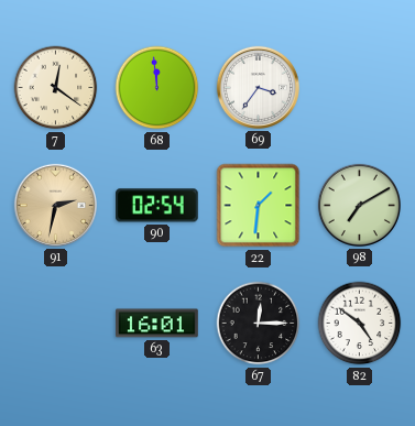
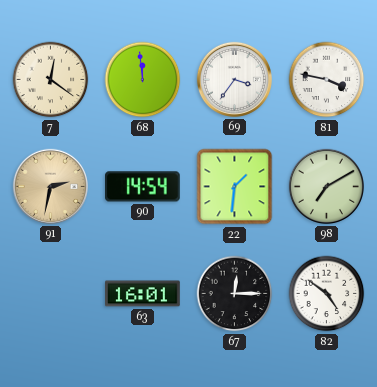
81: none -> 3:47
90: 02:54 -> 14:54
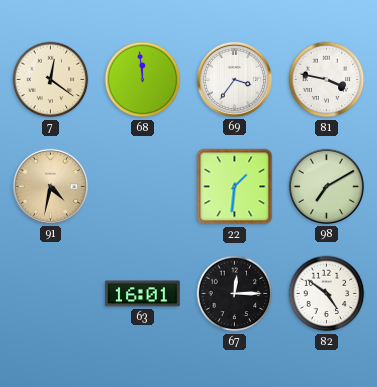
91: 2:32 -> 4:32
90: 14:54 -> none
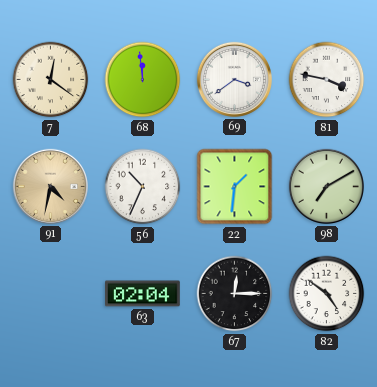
69: 3:36 -> 3:39
56: none -> 10:34
63: 16:01 -> 02:04
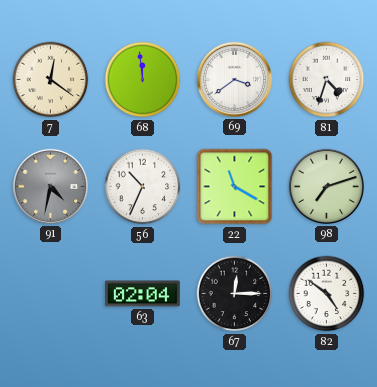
81: 3:47 -> 4:33
91 dial: champagne -> grey
22: 1:31 -> 11:20
98: 7:10 -> 7:12
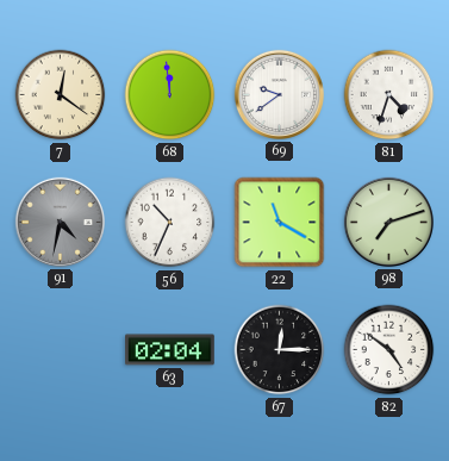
69: 3:39 -> 9:39
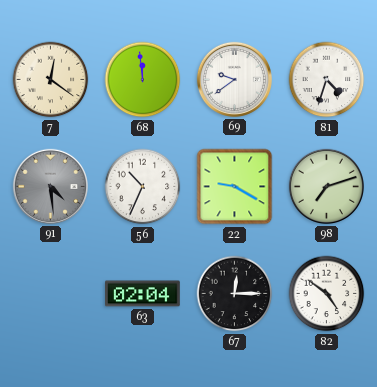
91: 4:32 -> 4:29
22: 11:20 -> 9:20
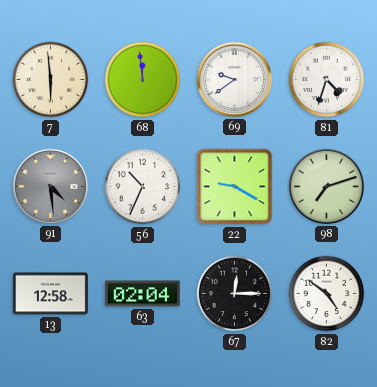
7: 12:21 -> 5:59
13: none -> 12:58
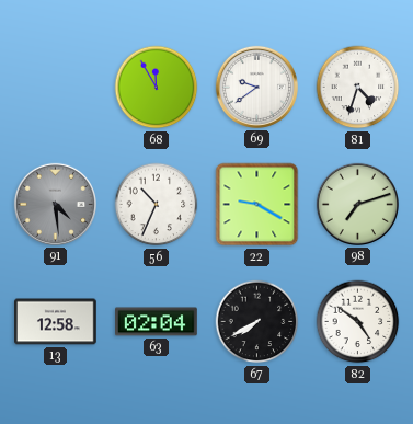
7: 5:59 -> none
68: 11:59 -> 11:55
67: 12:15 -> 7:40
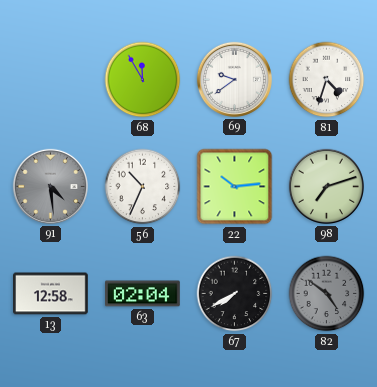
22: 9:20 -> 10:14
82 dial: white -> grey
